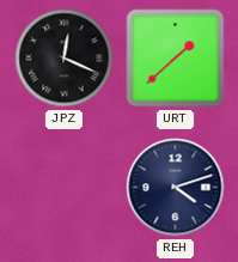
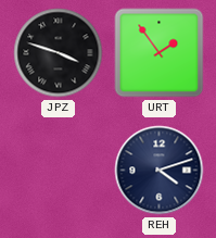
JPZ: 12:19 -> 3:48
URT: 1:38 -> 1:54
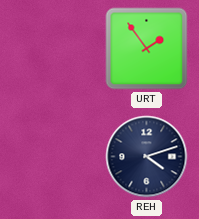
JPZ: 3:48 -> none
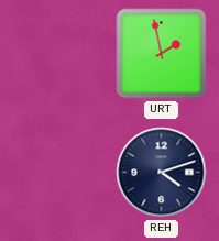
URT: 1:54 -> 1:58
